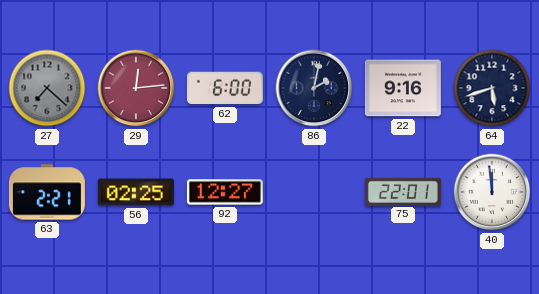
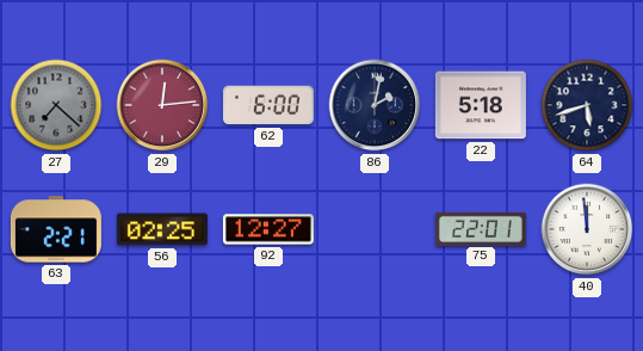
22: 9:16 -> 5:18
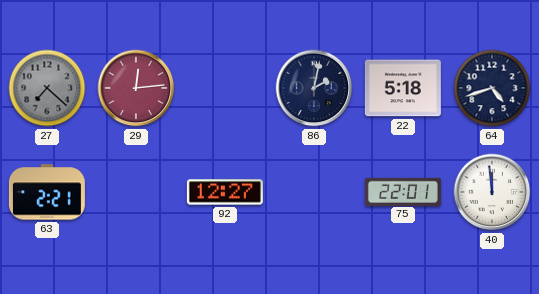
62: 6:00 -> none
64: 5:42 -> 4:42
56: 02:25 -> none
